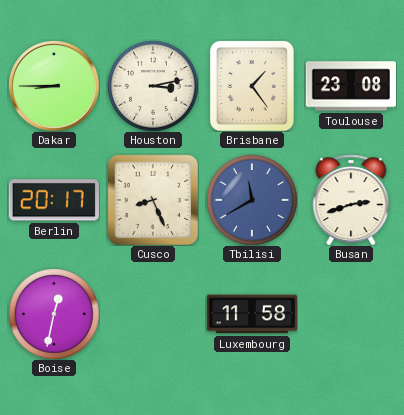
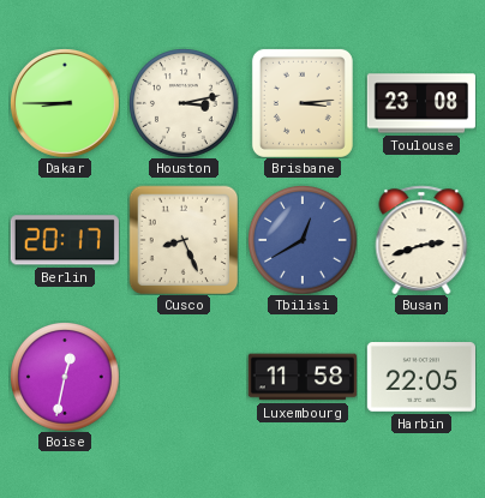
Brisbane: 1:24 -> 3:14
Tbilisi: 11:40 -> 12:40
Harbin: none -> 22:05
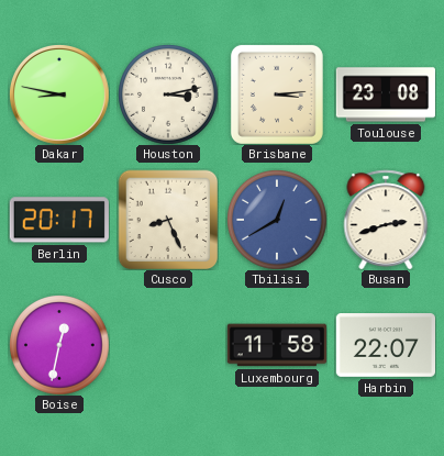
Dakar: 8:45 -> 8:47
Harbin: 22:05 -> 22:07
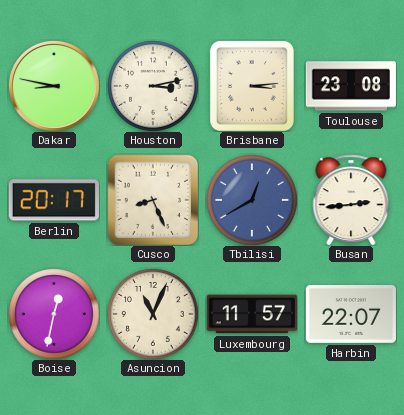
Busan: 2:42 -> 2:44
Asuncion: none -> 11:04
Luxembourg: 11:58 -> 11:57
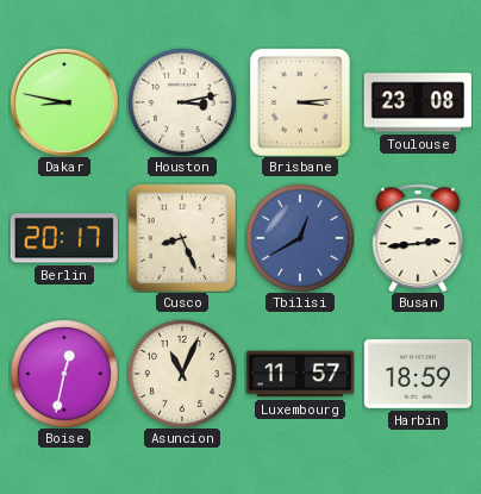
Harbin: 22:07 -> 18:59
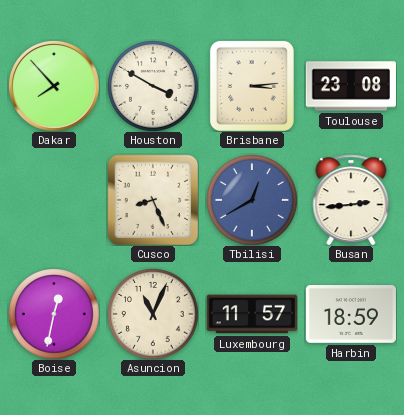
Dakar: 8:47 -> 7:53
Houston: 3:13 -> 3:50
Berlin: 20:17 -> none
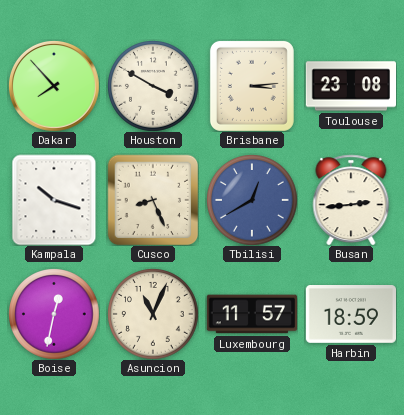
Kampala: none -> 10:18
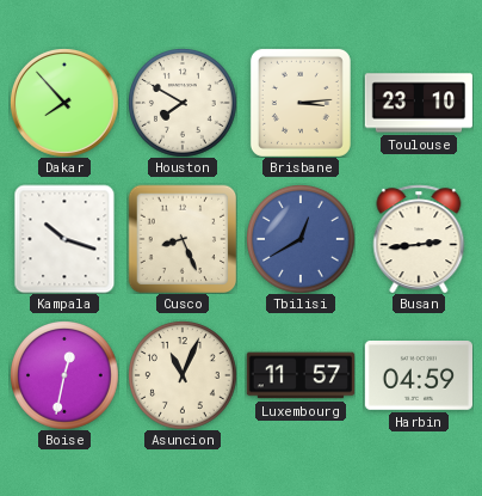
Houston: 3:50 -> 7:50
Toulouse: 23:08 -> 23:10
Harbin: 18:59 -> 04:59
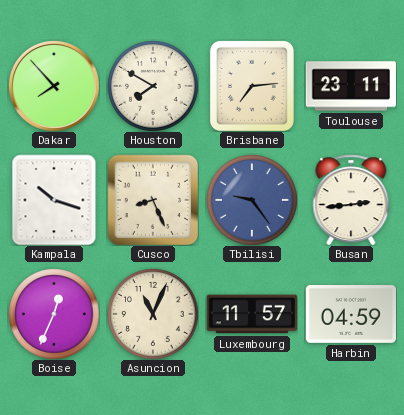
Brisbane: 3:14 -> 7:14
Toulouse: 23:10 -> 23:11
Tbilisi: 12:40 -> 9:24
Boise: 12:32 -> 12:34
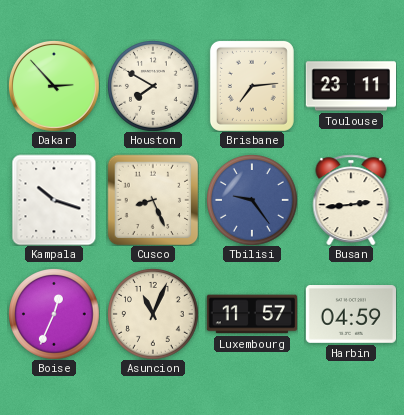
Dakar: 7:53 -> 2:53
